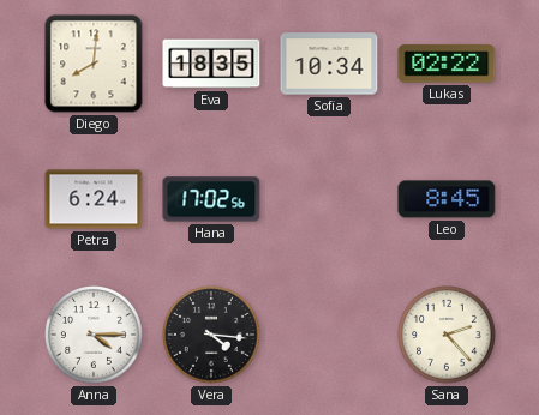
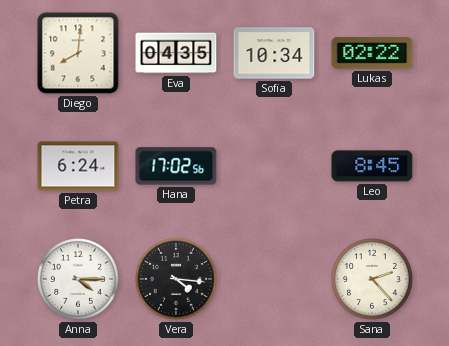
Eva: 18:35 -> 04:35
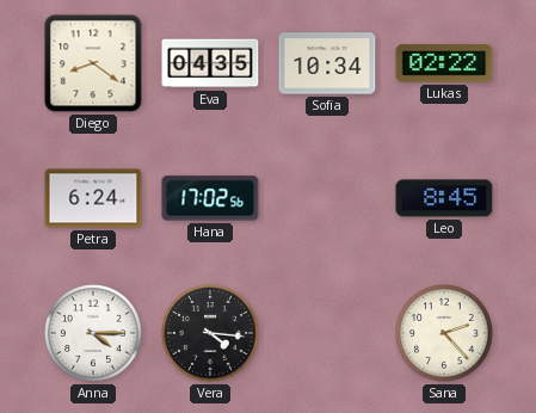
Diego: 8:01 -> 8:21
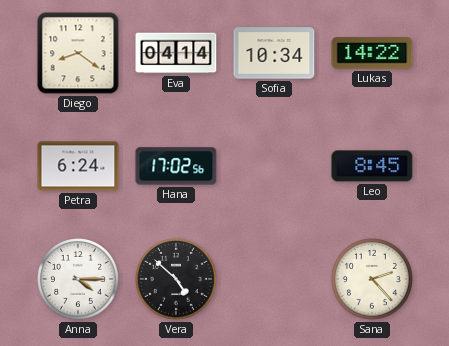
Eva: 04:35 -> 04:14
Lukas: 02:22 -> 14:22
Vera: 4:16 -> 4:52
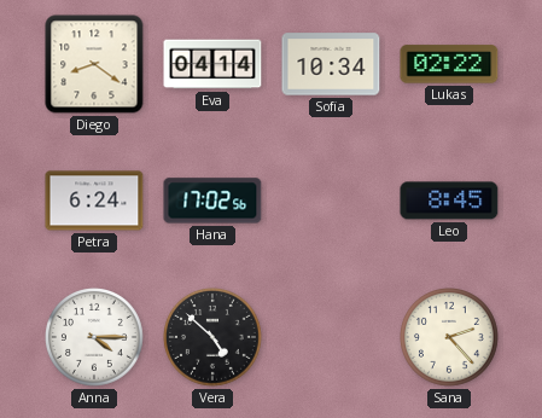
Lukas: 14:22 -> 02:22
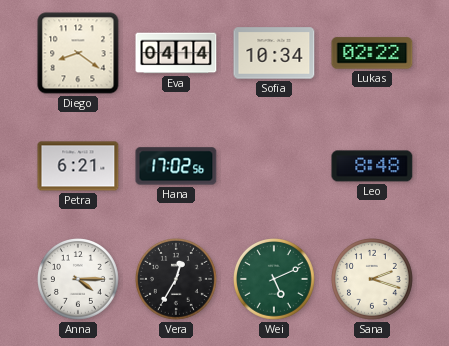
Petra: 6:24 -> 6:21
Leo: 8:45 -> 8:48
Vera: 4:52 -> 12:35
Wei: none -> 5:11
Sana: 2:23 -> 2:18
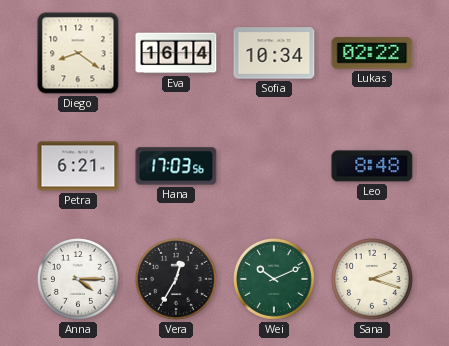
Eva: 04:14 -> 16:14
Hana: 17:02 -> 17:03
Wei: 5:11 -> 10:11
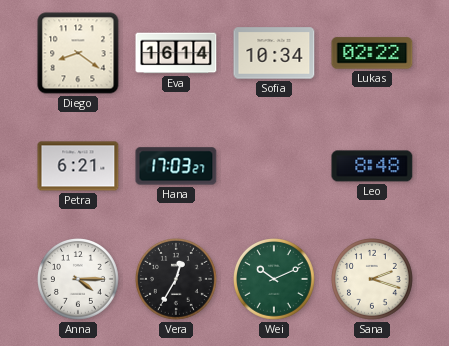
Hana: 17:03:56 -> 17:03:27
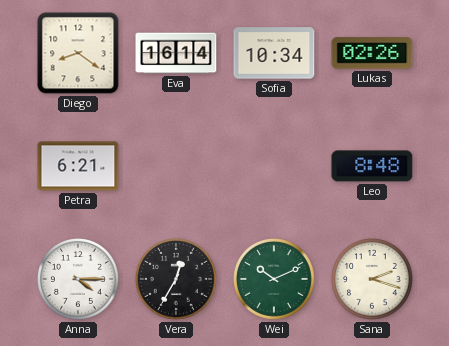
Lukas: 02:22 -> 02:26
Hana: 17:03 -> none
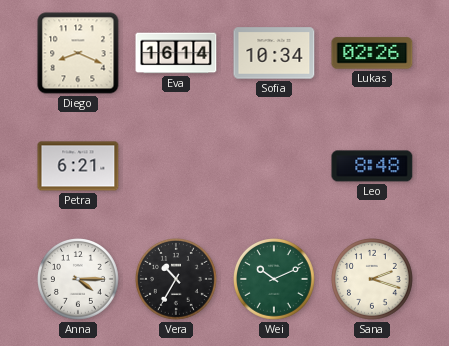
Diego: 8:21 -> 8:19
Vera: 12:35 -> 10:35
